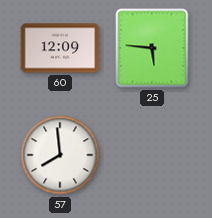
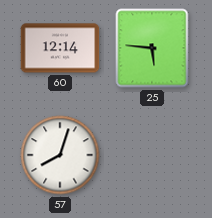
60: 12:09 -> 12:14
57: 7:59 -> 8:03
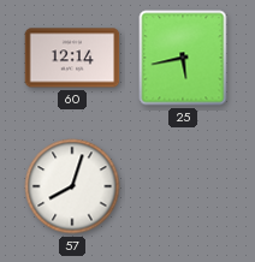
25: 5:46 -> 5:43
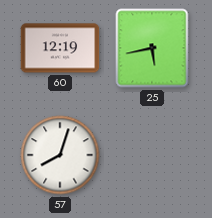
60: 12:14 -> 12:19
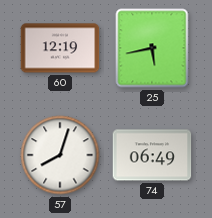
74: none -> 06:49
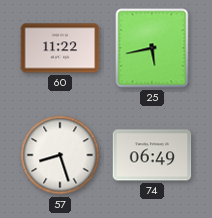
60: 12:19 -> 11:22
57: 8:03 -> 8:27
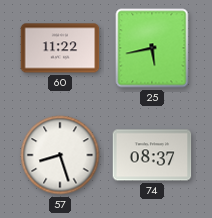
74: 06:49 -> 08:37
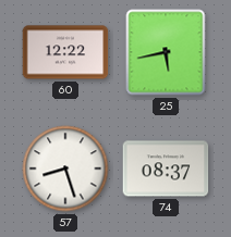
60: 11:22 -> 12:22
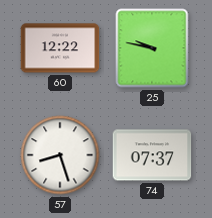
25: 5:43 -> 9:47
74: 08:37 -> 07:37
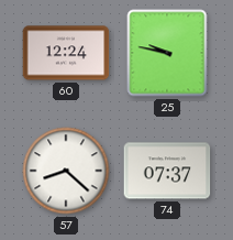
60: 12:22 -> 12:24
57: 8:27 -> 8:22
